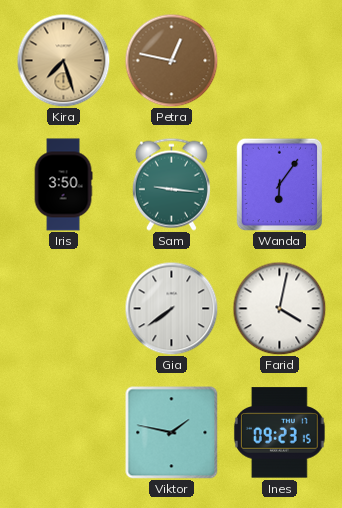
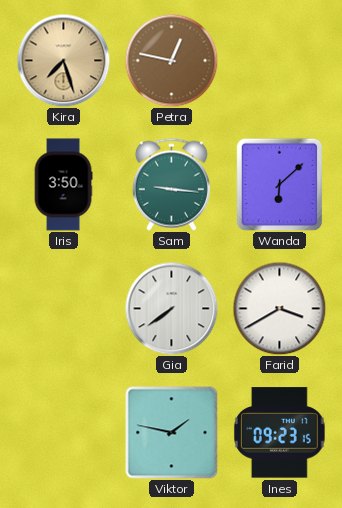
Wanda: 6:06 -> 6:08
Farid: 4:02 -> 3:40
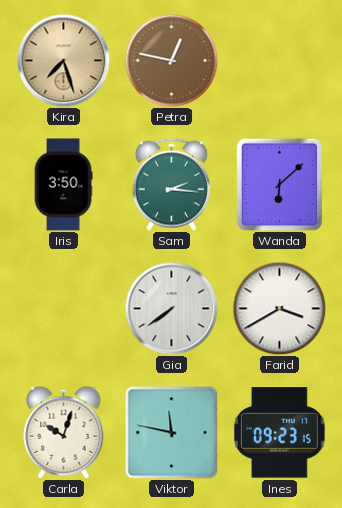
Sam: 9:16 -> 2:16
Carla: none -> 10:03
Viktor: 1:47 -> 11:47
